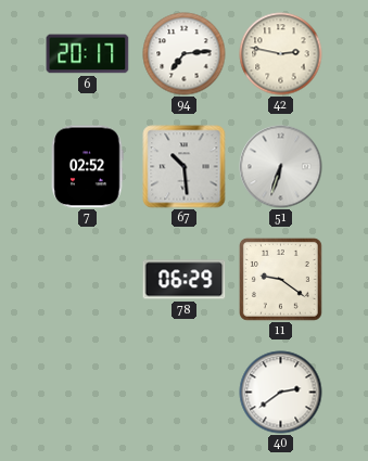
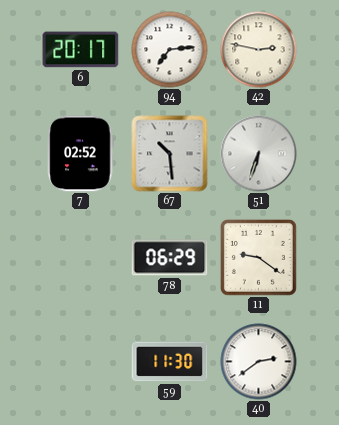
59: none -> 11:30
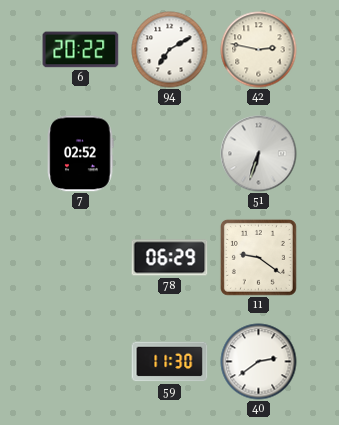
6: 20:17 -> 20:22
94: 7:14 -> 7:10
67: 10:29 -> none
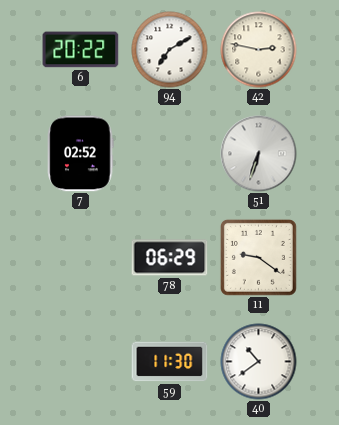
40: 2:39 -> 10:39
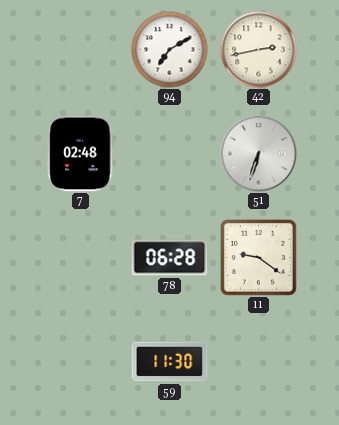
6: 20:22 -> none
42: 2:47 -> 2:43
7: 02:52 -> 02:48
78: 06:29 -> 06:28
40: 10:39 -> none
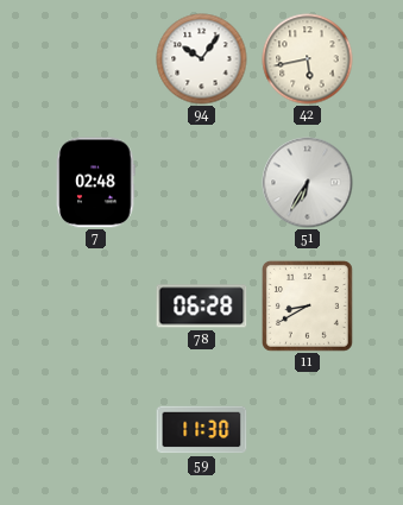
94: 7:10 -> 10:06
42: 2:43 -> 5:43
51: 6:33 -> 6:35
11: 9:21 -> 8:40
